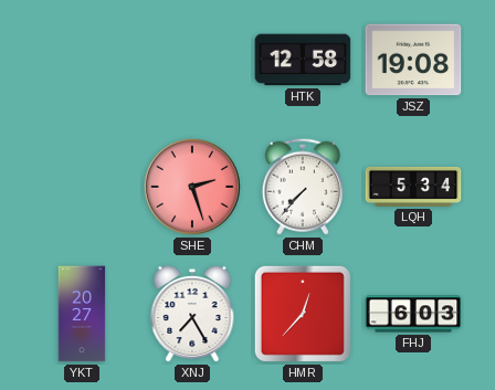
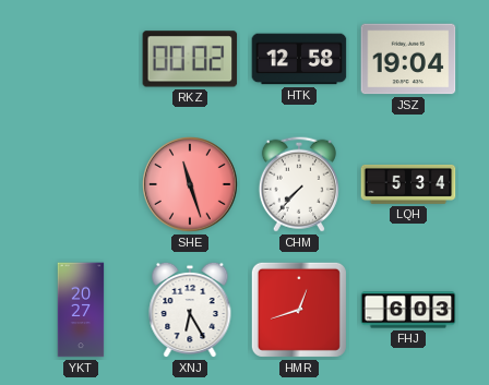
RKZ: none -> 00:02
JSZ: 19:08 -> 19:04
SHE: 2:27 -> 11:27
XNJ: 7:25 -> 6:25
HMR: 12:37 -> 12:42
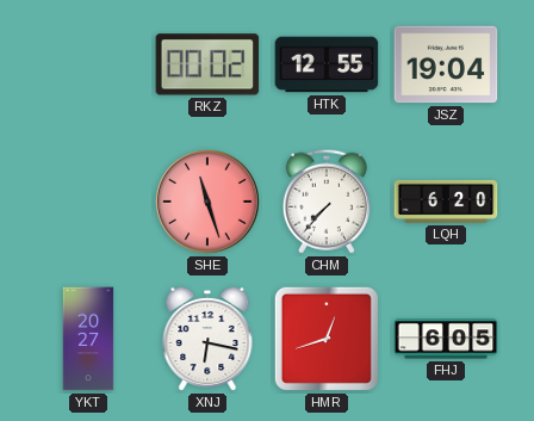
HTK: 12:58 -> 12:55
LQH: 5:34 -> 6:20
XNJ: 6:25 -> 6:17
FHJ: 6:03 -> 6:05
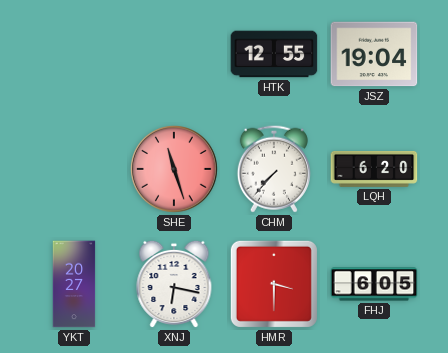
RKZ: 00:02 -> none
HMR: 12:42 -> 3:30
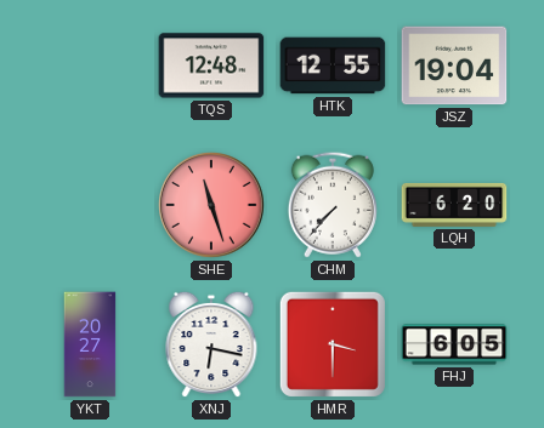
TQS: none -> 12:48
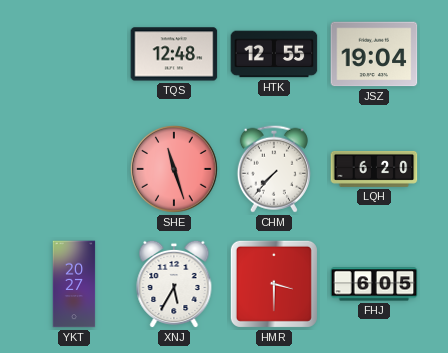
XNJ: 6:17 -> 5:35
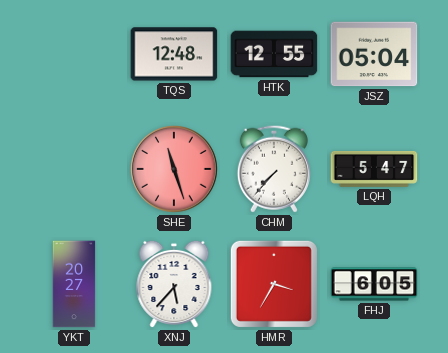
JSZ: 19:04 -> 05:04
LQH: 6:20 -> 5:47
XNJ: 5:35 -> 5:37
HMR: 3:30 -> 3:35
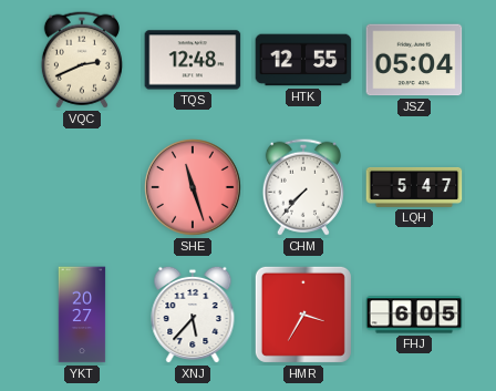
VQC: none -> 2:41
